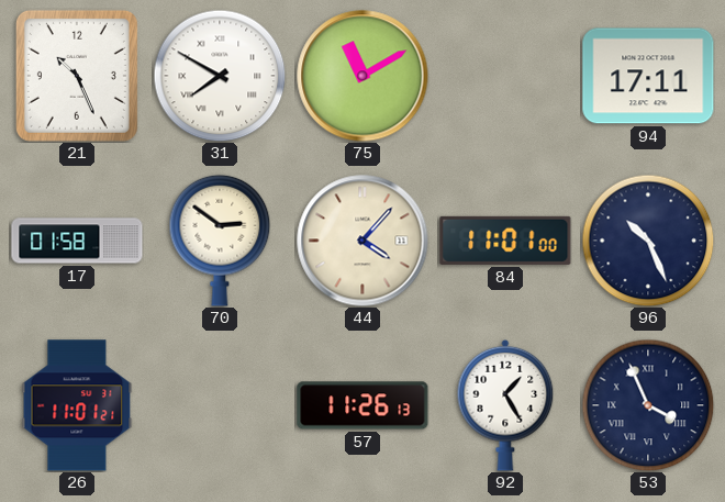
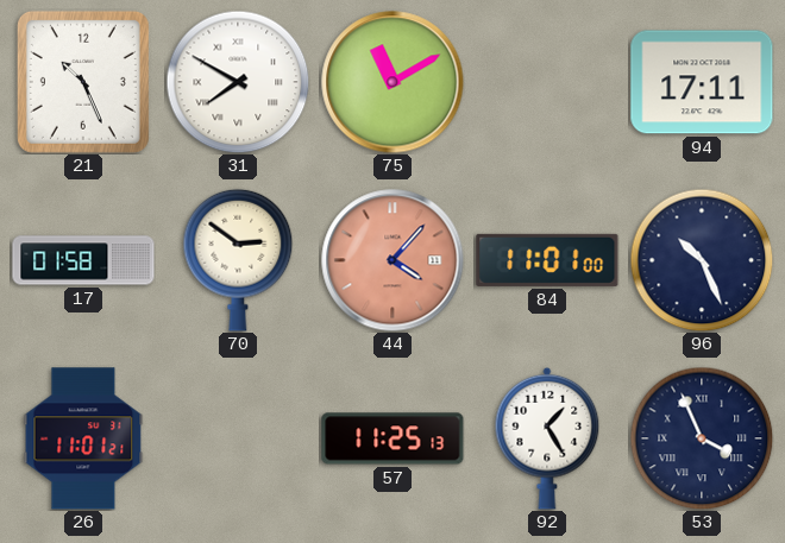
44 dial: cream -> salmon
57: 11:26 -> 11:25
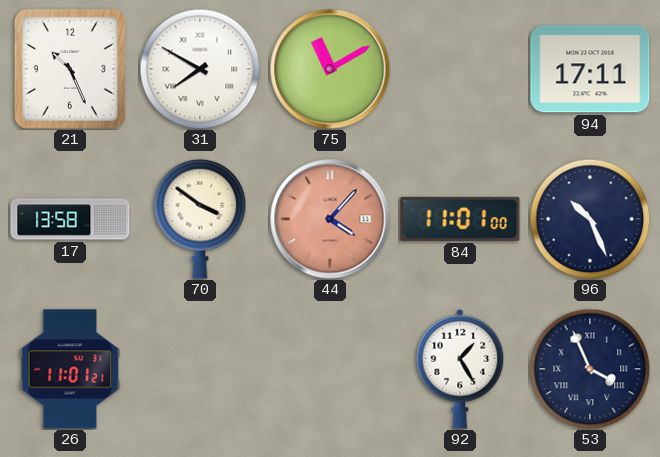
17: 01:58 -> 13:58
70: 2:51 -> 3:51
57: 11:25 -> none
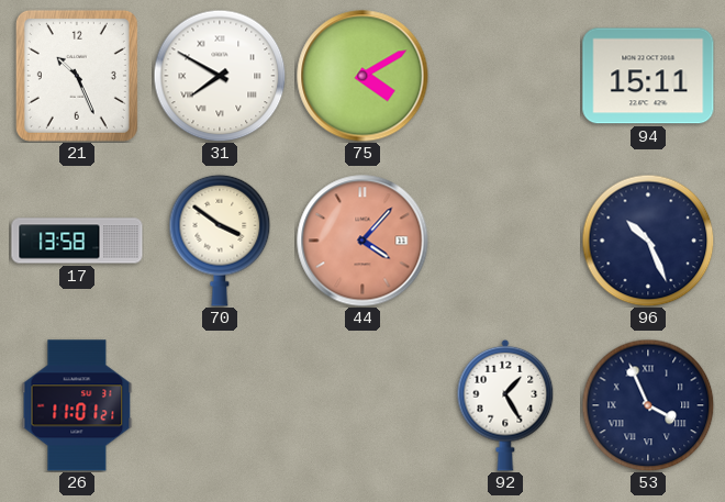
75: 11:10 -> 4:10
94: 17:11 -> 15:11
84: 11:01 -> none
